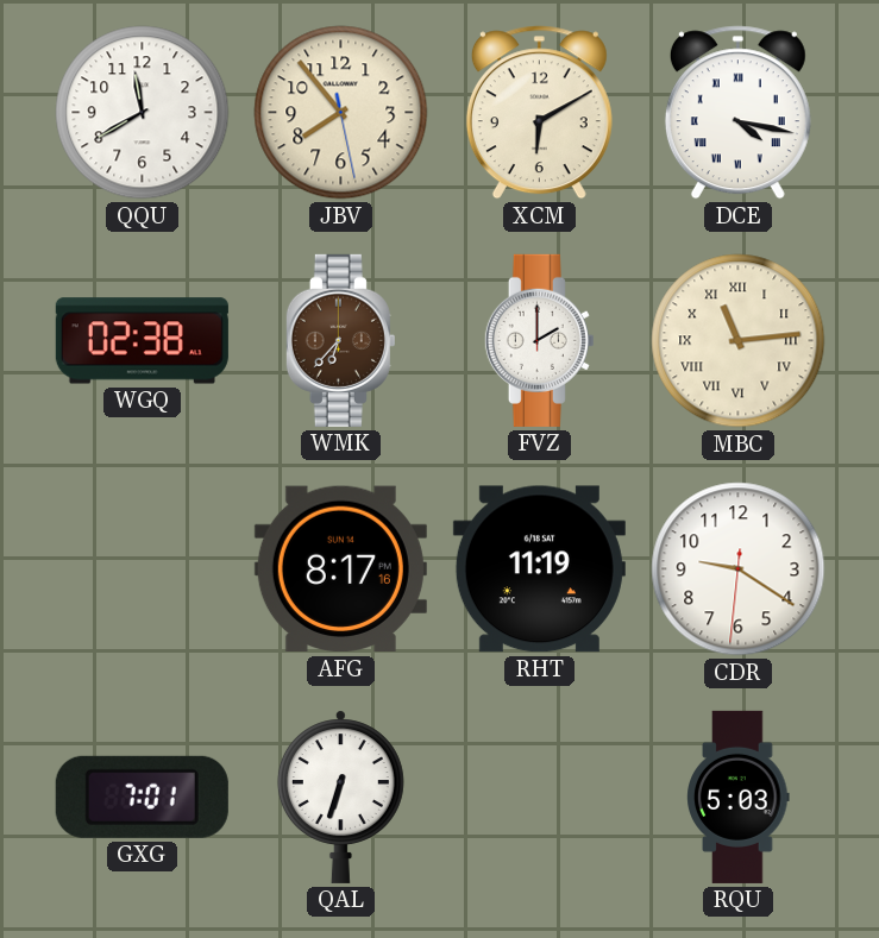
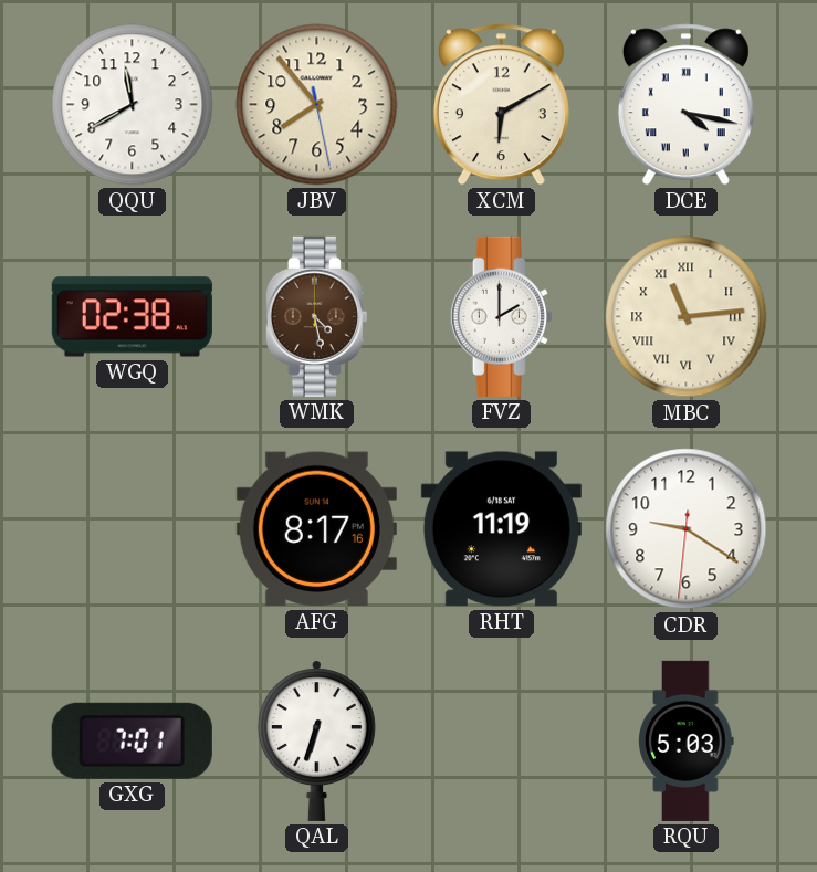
WMK: 6:37 -> 4:28
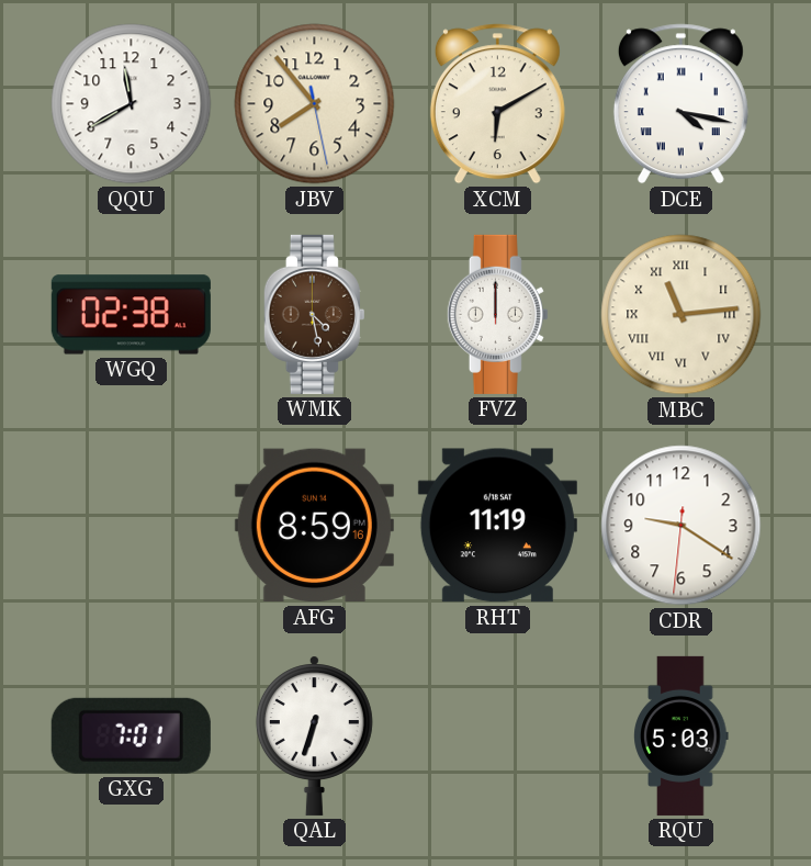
FVZ: 2:00 -> 12:00
AFG: 8:17 -> 8:59
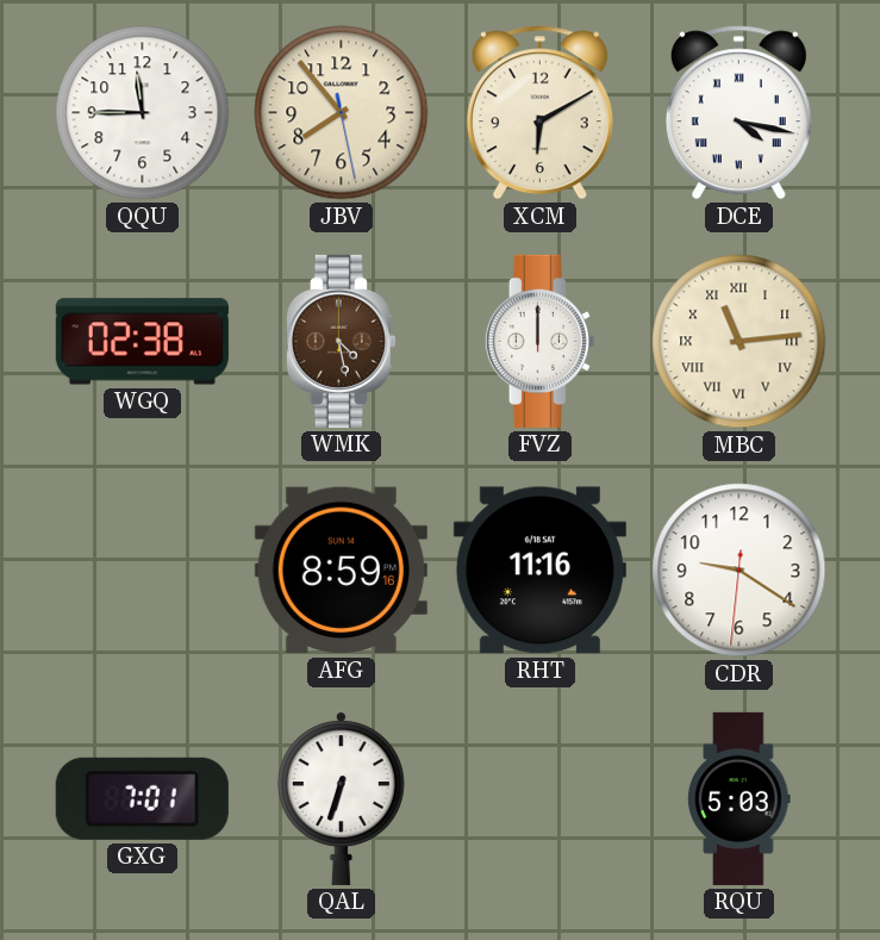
QQU: 11:40 -> 11:45
RHT: 11:19 -> 11:16
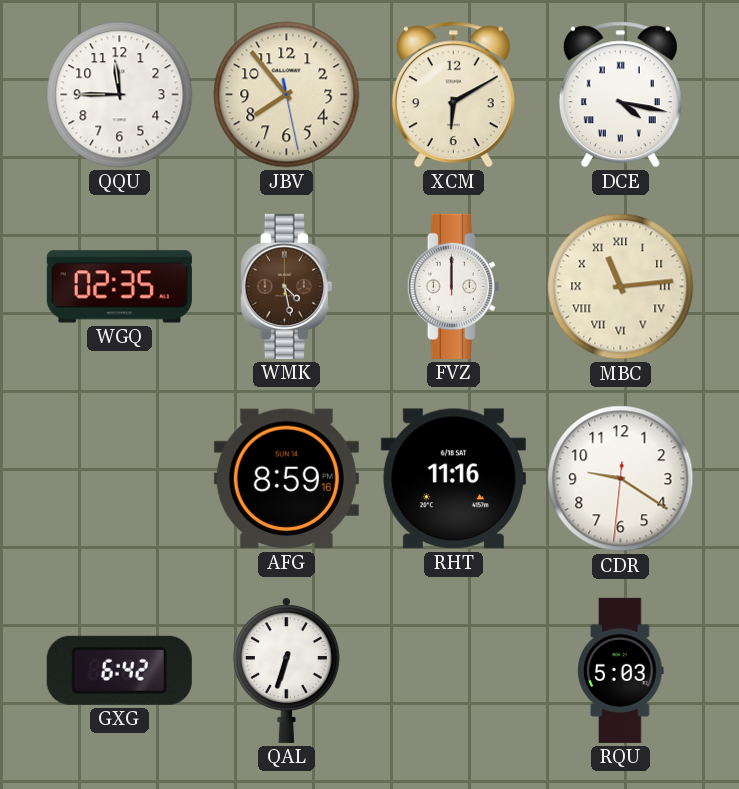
WGQ: 02:38 -> 02:35
GXG: 7:01 -> 6:42
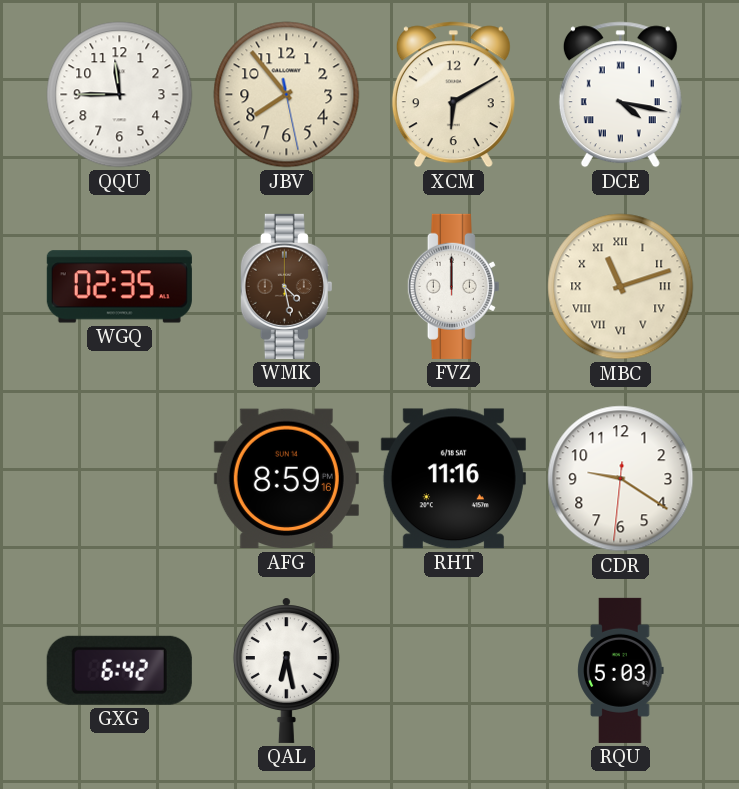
MBC: 11:14 -> 11:12
QAL: 6:33 -> 6:28
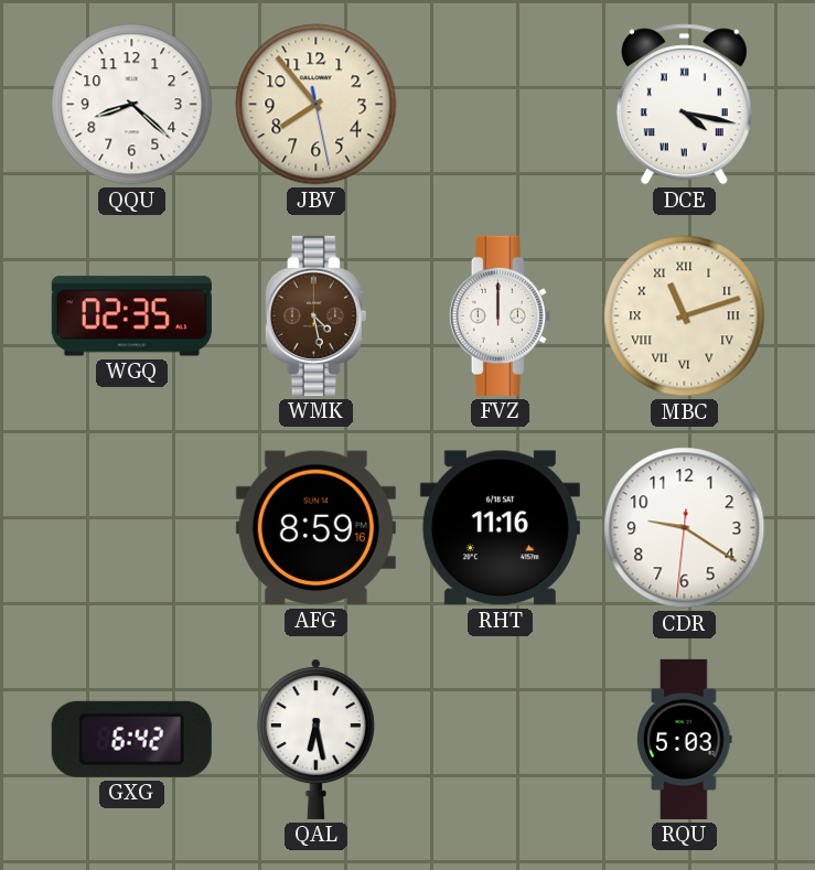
QQU: 11:45 -> 8:22
XCM: 6:10 -> none
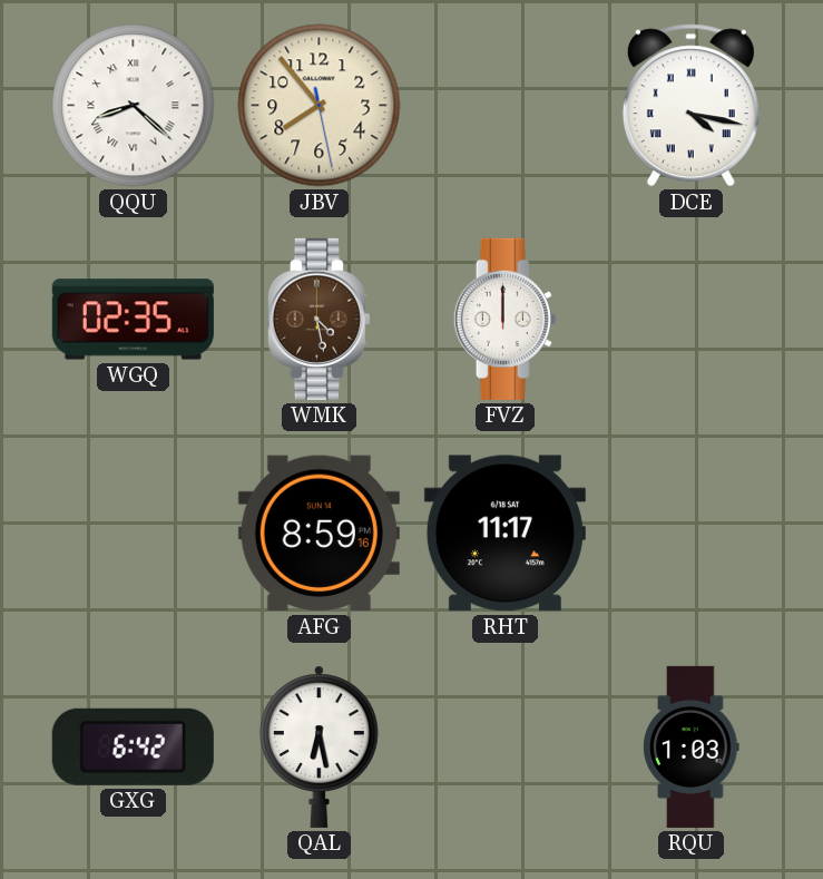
QQU numerals: Arabic -> Roman
MBC: 11:12 -> none
RHT: 11:16 -> 11:17
CDR: 9:20 -> none
RQU: 5:03 -> 1:03
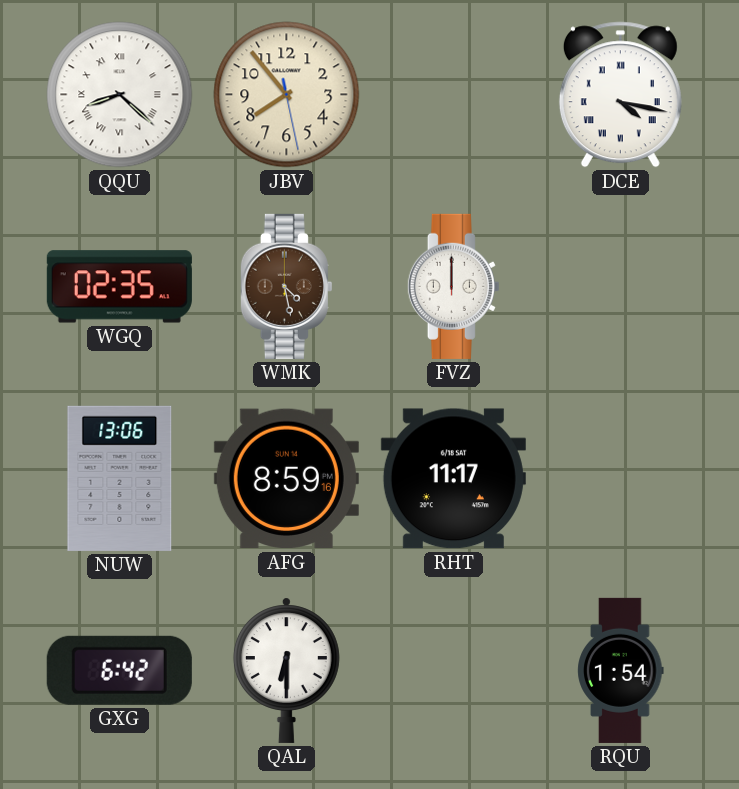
NUW: none -> 13:06
QAL: 6:28 -> 6:30
RQU: 1:03 -> 1:54
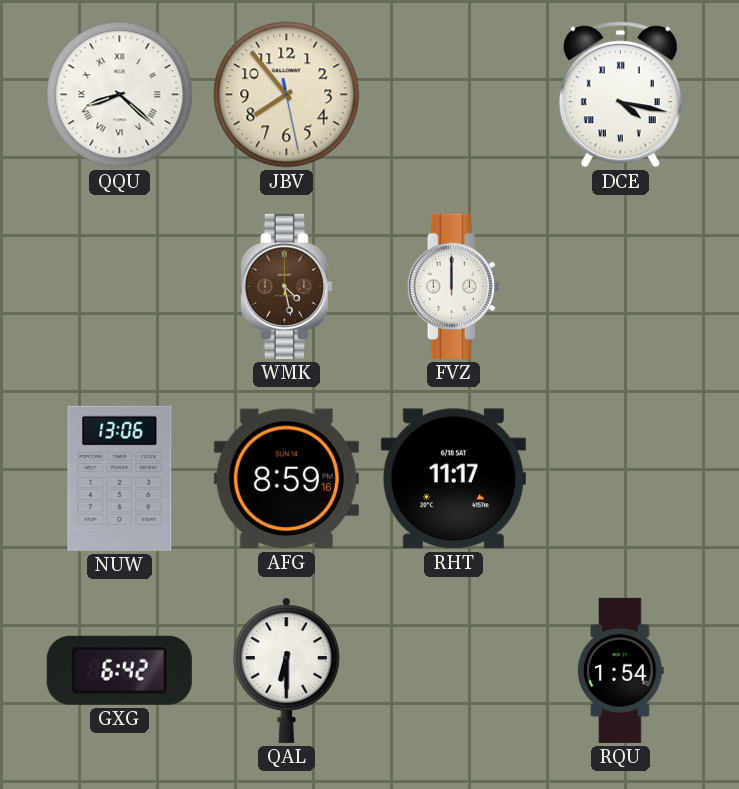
WGQ: 02:35 -> none
